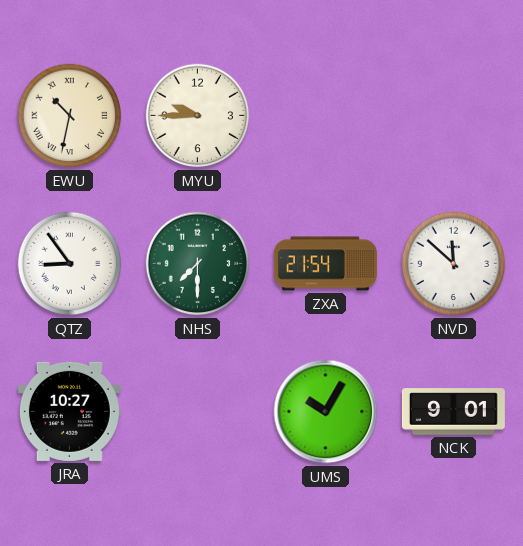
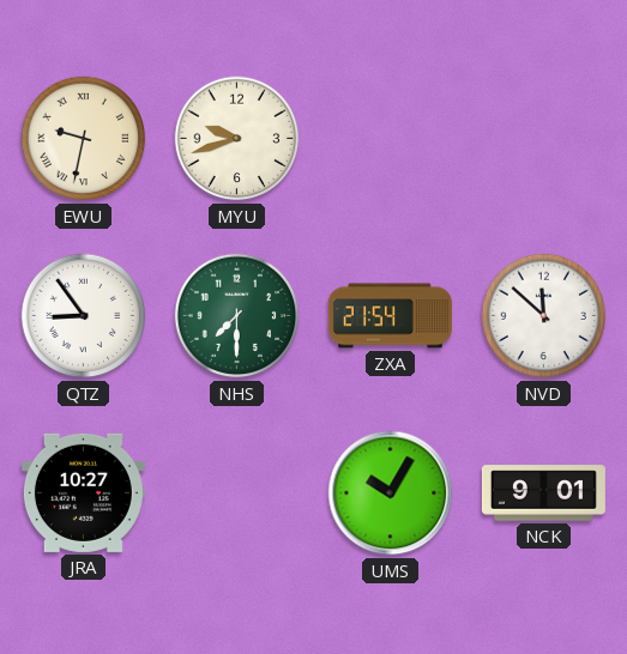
EWU: 10:32 -> 9:32
MYU: 9:45 -> 9:42
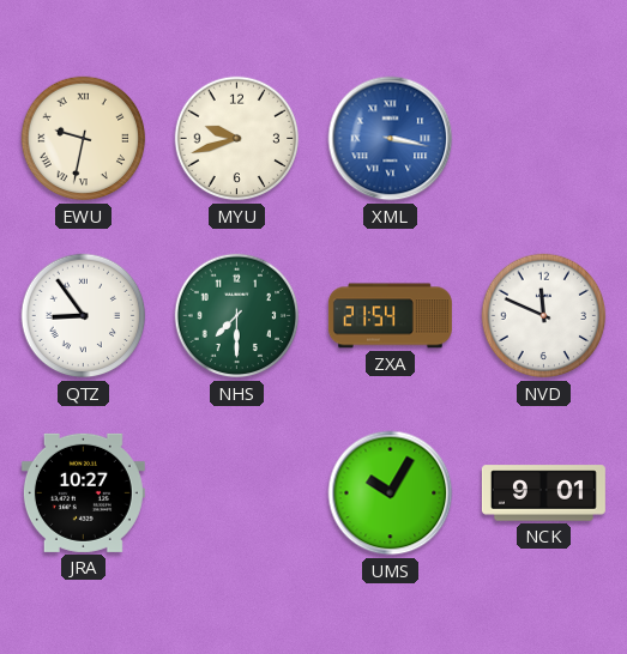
XML: none -> 3:17
NVD: 11:52 -> 11:49
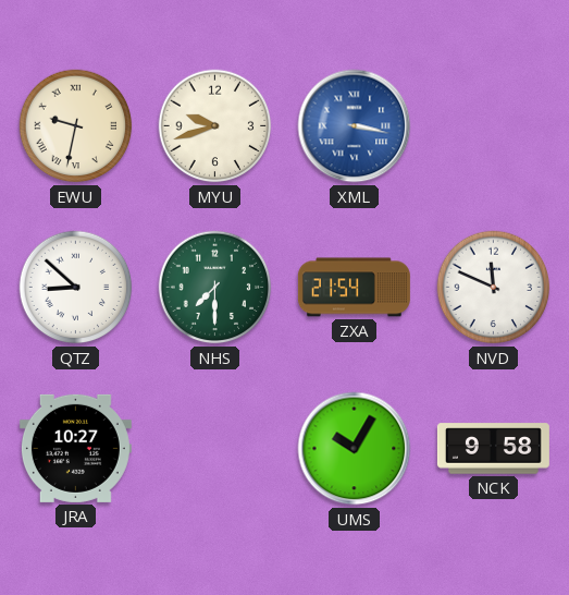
QTZ: 8:54 -> 8:52
NCK: 9:01 -> 9:58
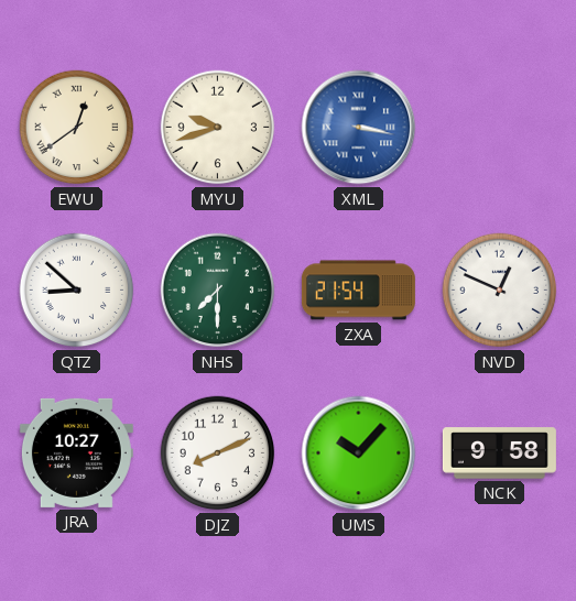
EWU: 9:32 -> 12:39
NVD: 11:49 -> 12:49
DJZ: none -> 8:11
UMS: 10:05 -> 10:07
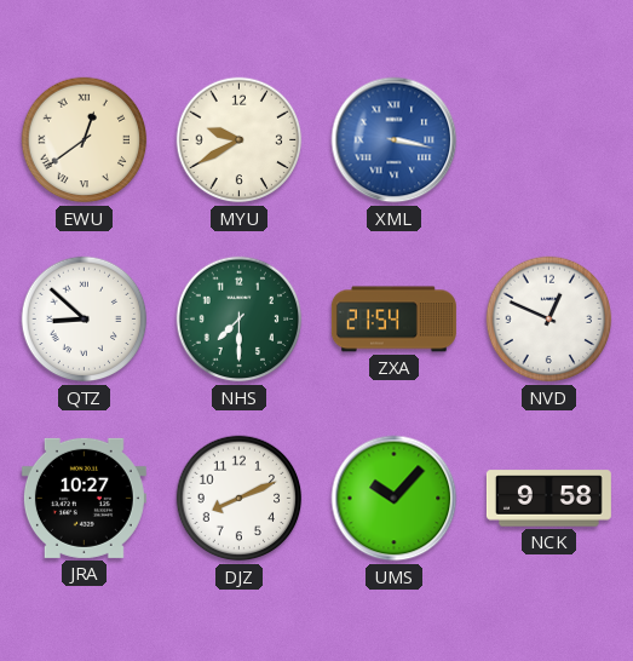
MYU: 9:42 -> 9:40
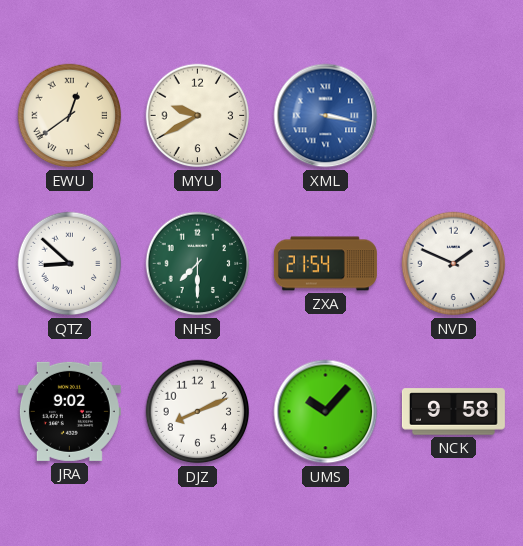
NVD: 12:49 -> 1:49
JRA: 10:27 -> 9:02
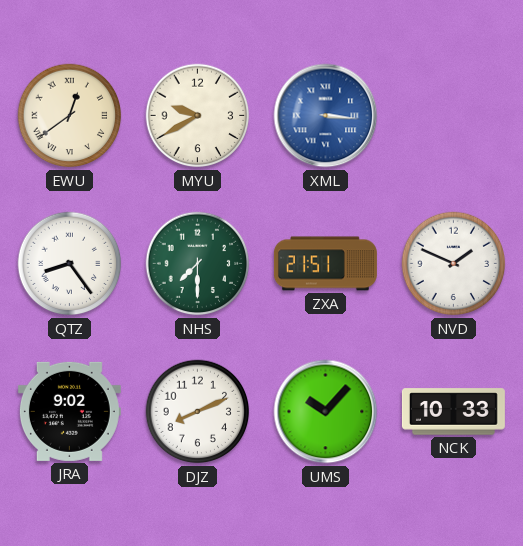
XML: 3:17 -> 3:16
QTZ: 8:52 -> 8:24
ZXA: 21:54 -> 21:51
NCK: 9:58 -> 10:33
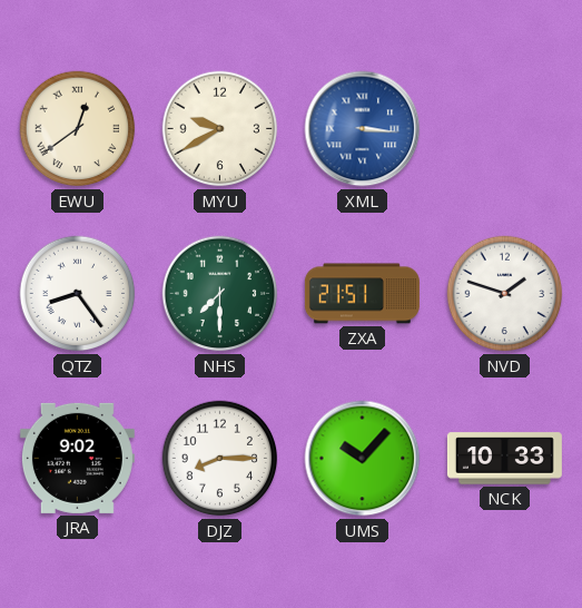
NVD: 1:49 -> 1:48
DJZ: 8:11 -> 8:15
